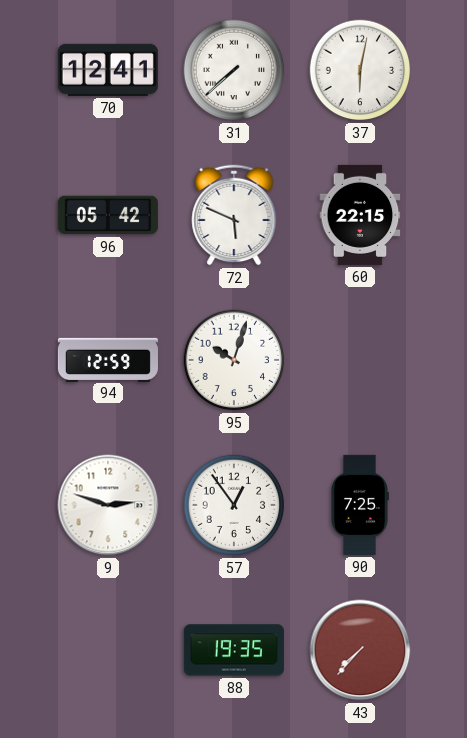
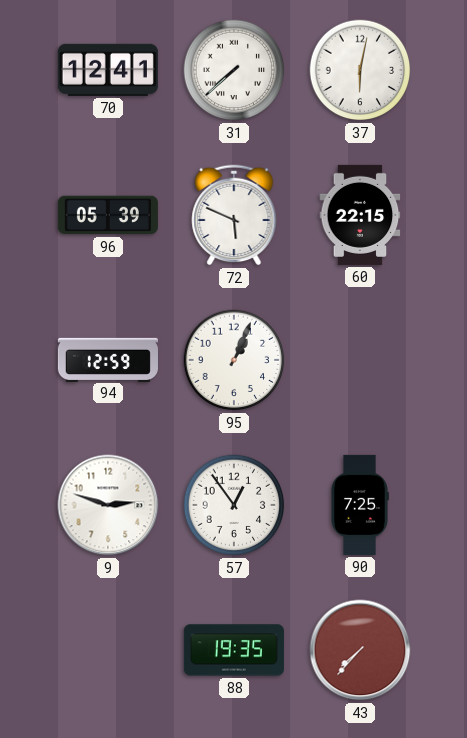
96: 05:42 -> 05:39
95: 10:03 -> 1:04
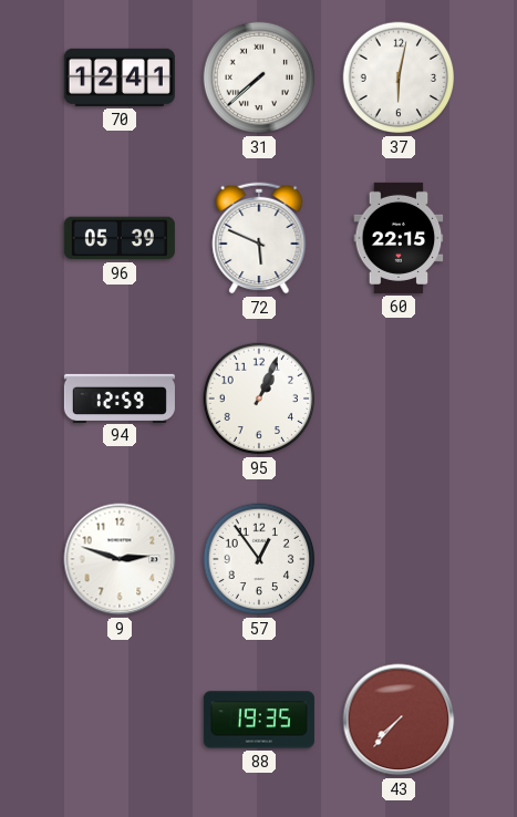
90: 7:25 -> none
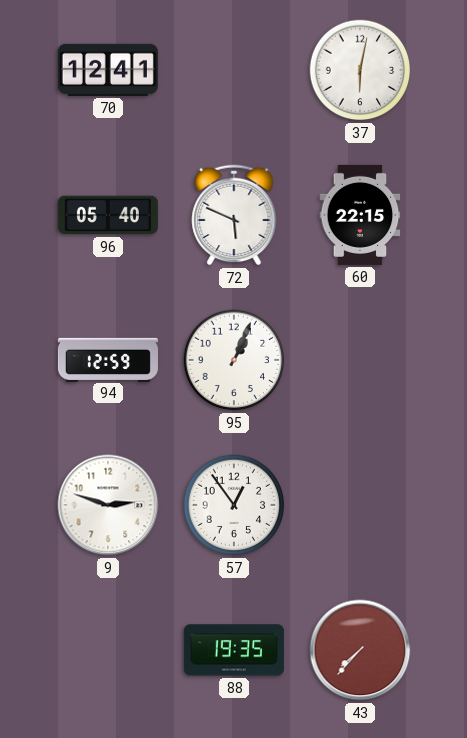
31: 7:38 -> none
96: 05:39 -> 05:40
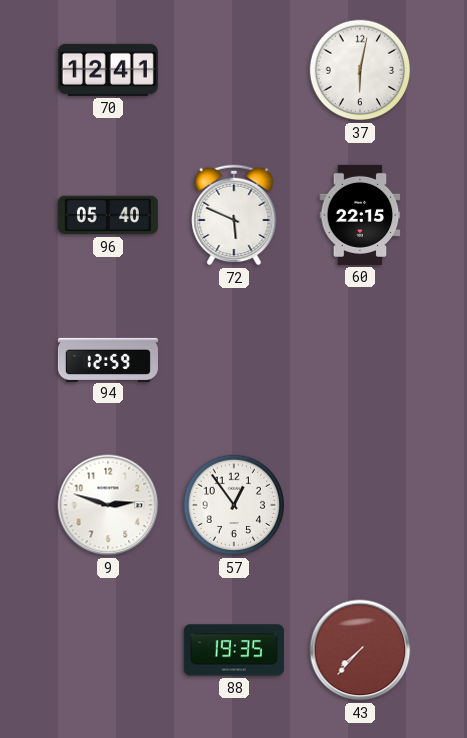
95: 1:04 -> none
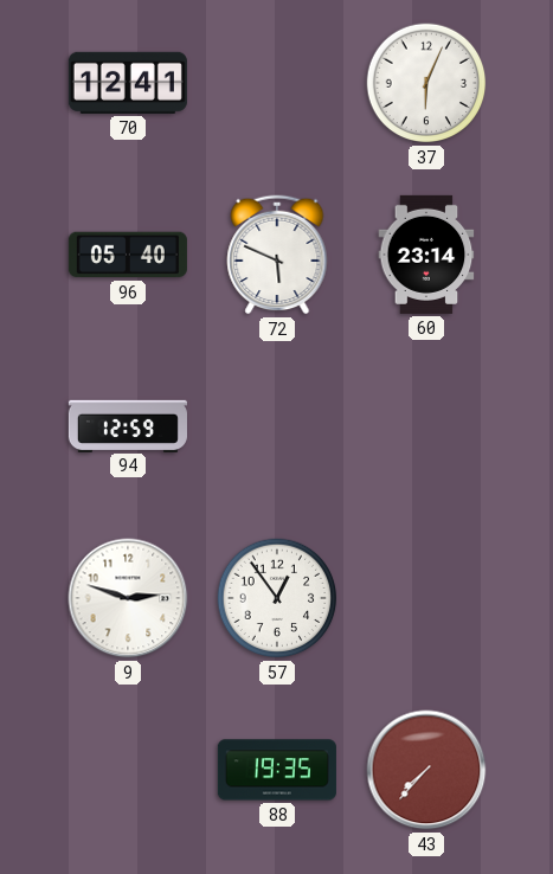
37: 6:02 -> 6:04
60: 22:15 -> 23:14
